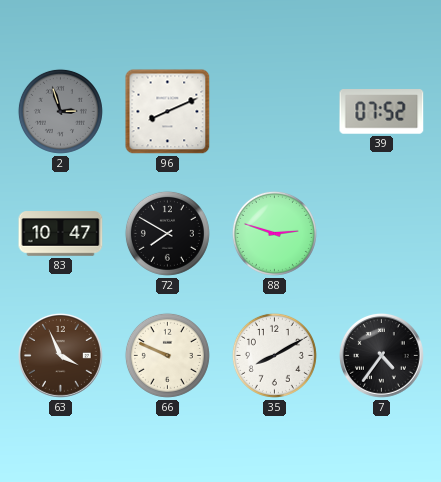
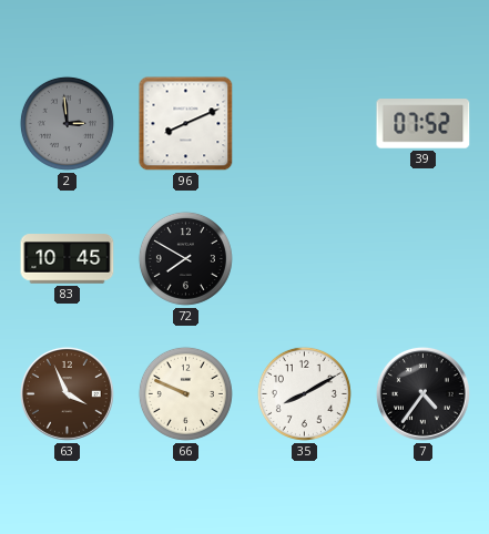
2: 2:57 -> 2:59
83: 10:47 -> 10:45
88: 2:48 -> none
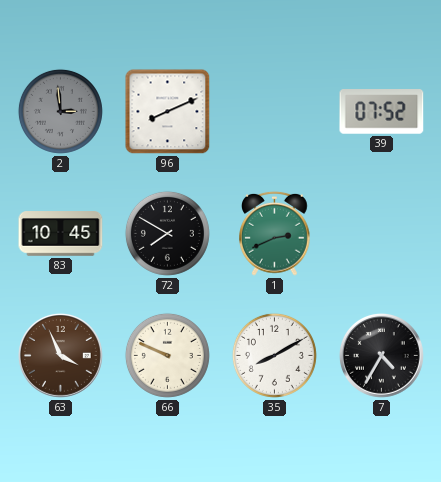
1: none -> 2:41
7: 4:36 -> 4:35
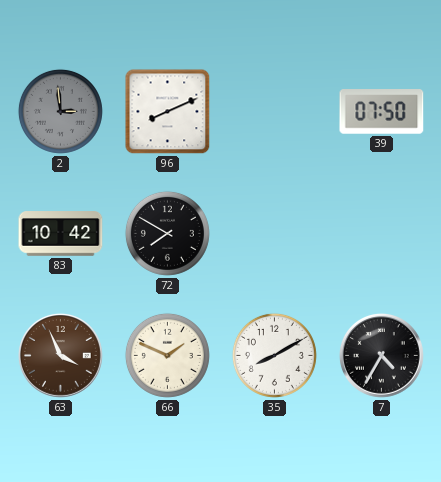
39: 07:52 -> 07:50
83: 10:45 -> 10:42
1: 2:41 -> none
66: 9:49 -> 1:49
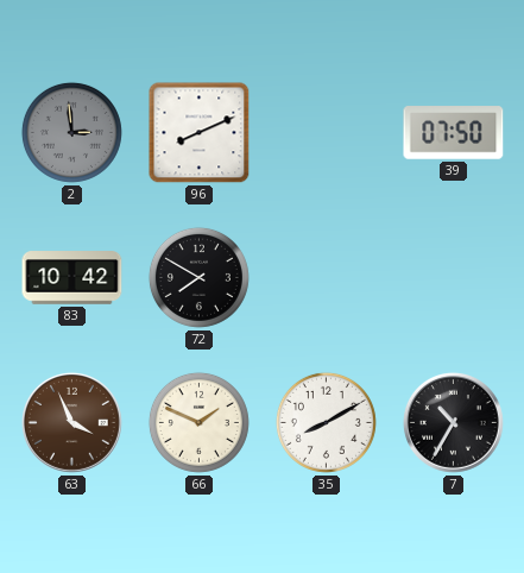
7: 4:35 -> 10:35
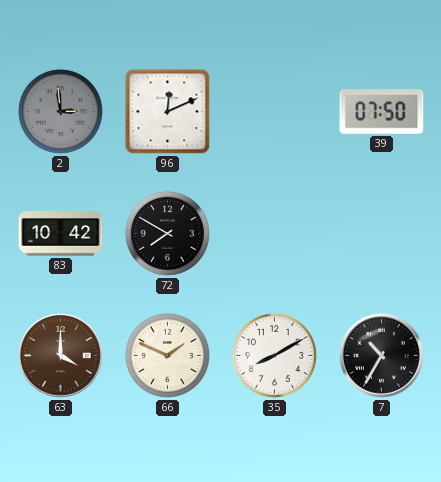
96: 8:11 -> 12:11
63: 3:56 -> 4:00
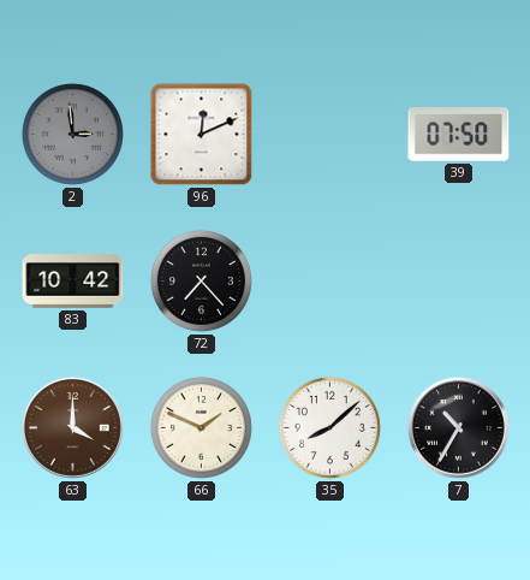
72: 7:50 -> 7:23
35: 8:10 -> 8:08
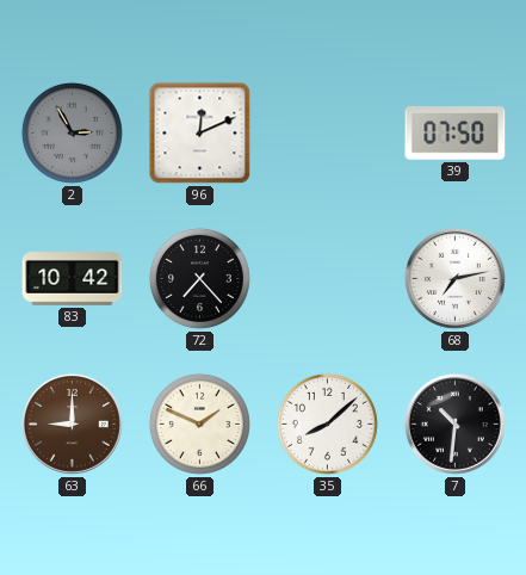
2: 2:59 -> 2:55
68: none -> 7:13
63: 4:00 -> 9:00
7: 10:35 -> 10:31
